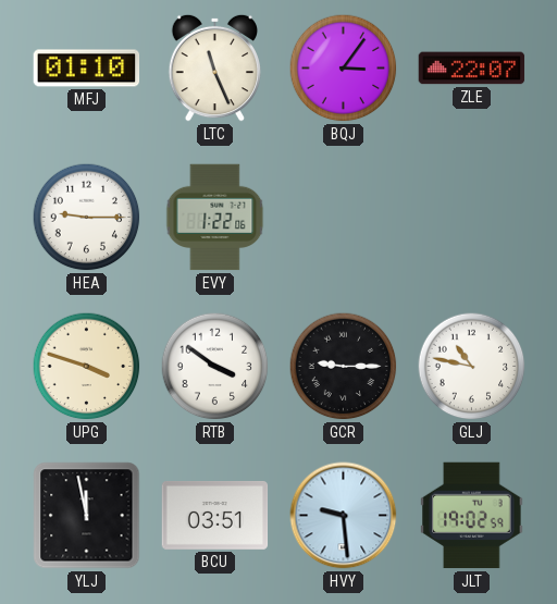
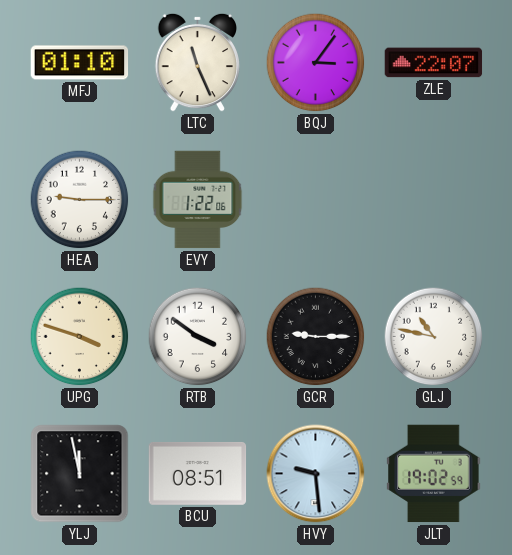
BCU: 03:51 -> 08:51
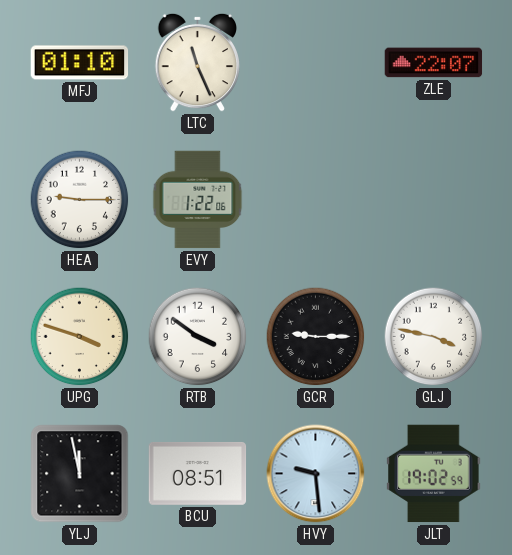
BQJ: 3:06 -> none
GLJ: 10:47 -> 3:47
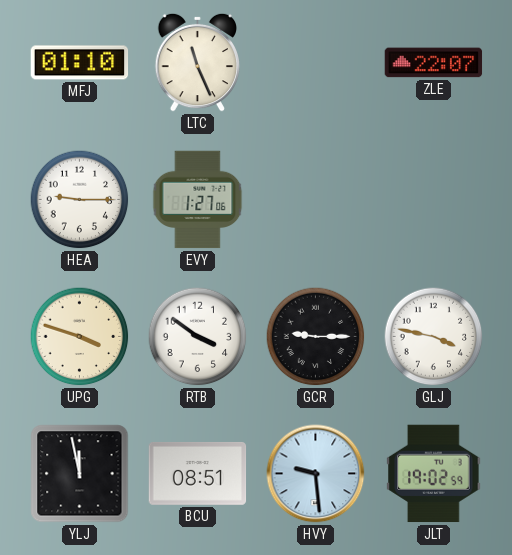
EVY: 1:22 -> 1:27
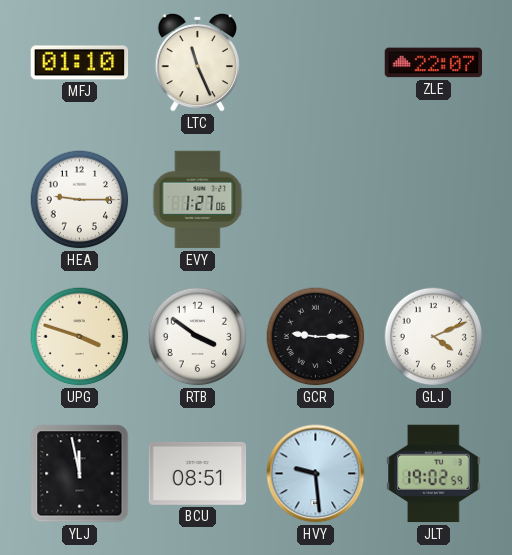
GLJ: 3:47 -> 4:11
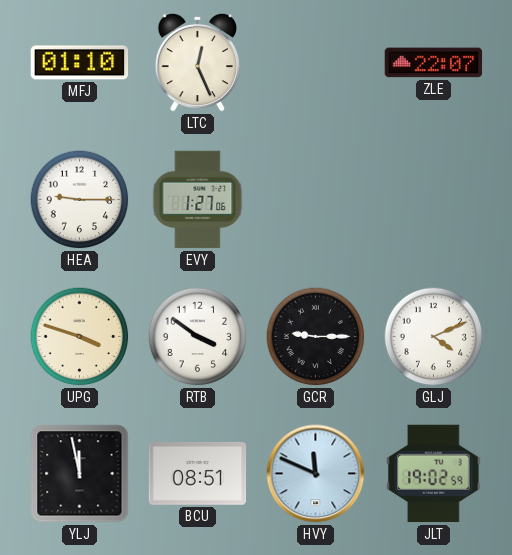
LTC: 11:26 -> 12:26
HVY: 9:29 -> 11:49
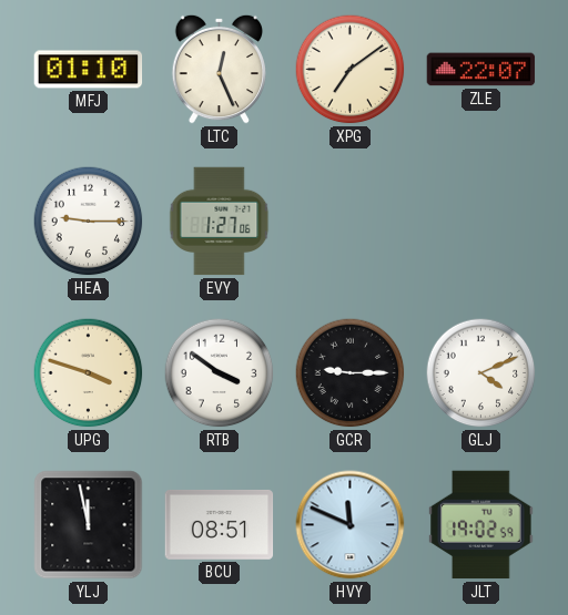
XPG: none -> 7:09
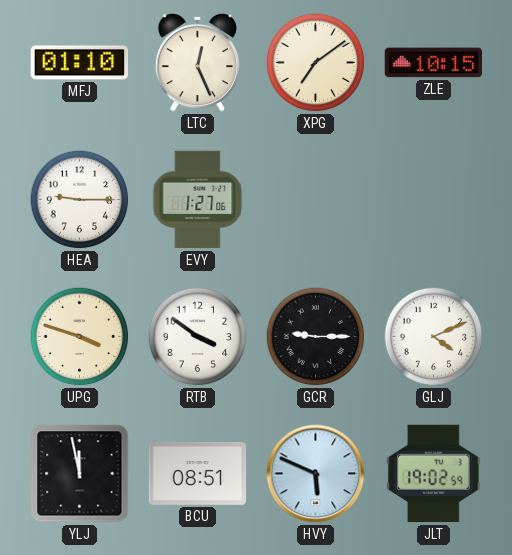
ZLE: 22:07 -> 10:15
HVY: 11:49 -> 5:49
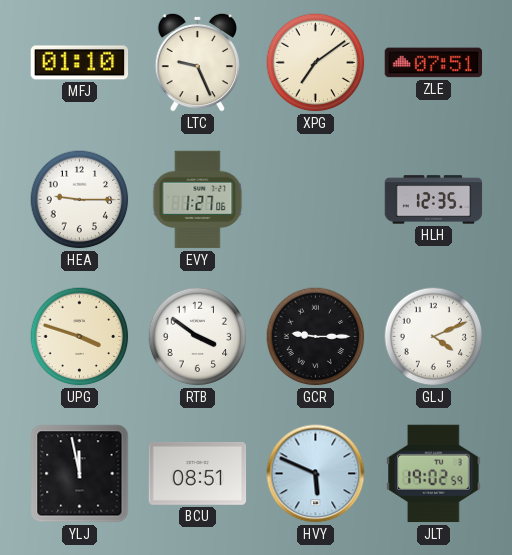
LTC: 12:26 -> 9:26
ZLE: 10:15 -> 07:51
HLH: none -> 12:35
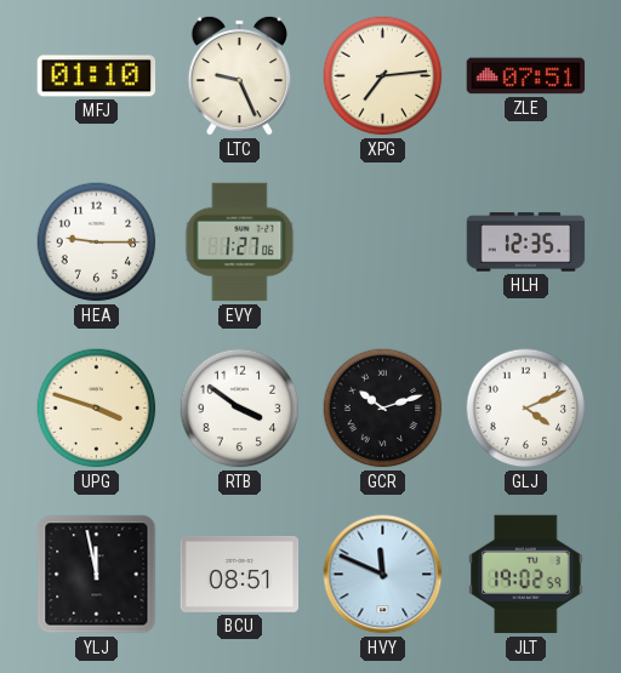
XPG: 7:09 -> 7:14
GCR: 9:15 -> 10:12
HVY: 5:49 -> 11:49
